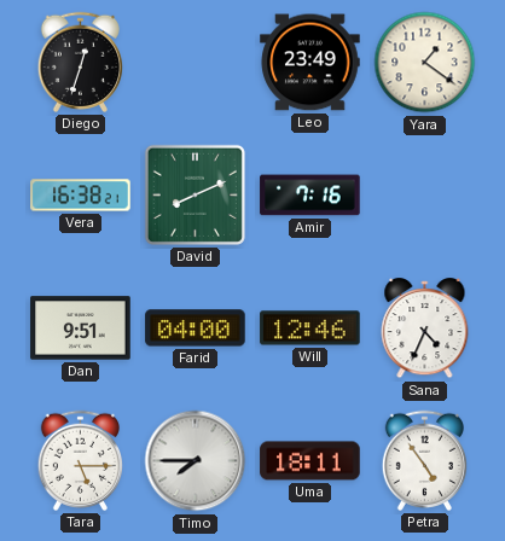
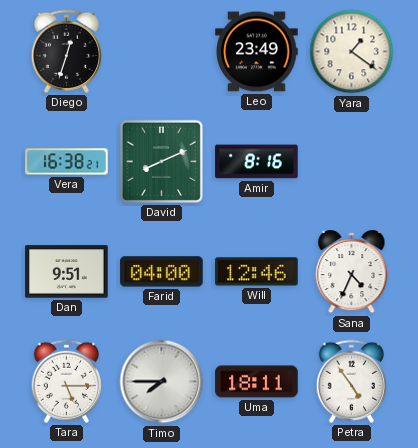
Amir: 7:16 -> 8:16
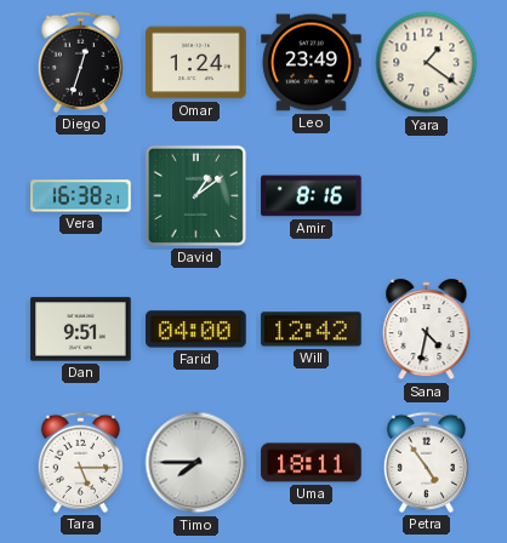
Omar: none -> 1:24
David: 8:11 -> 1:09
Will: 12:46 -> 12:42
Sana: 4:34 -> 4:32
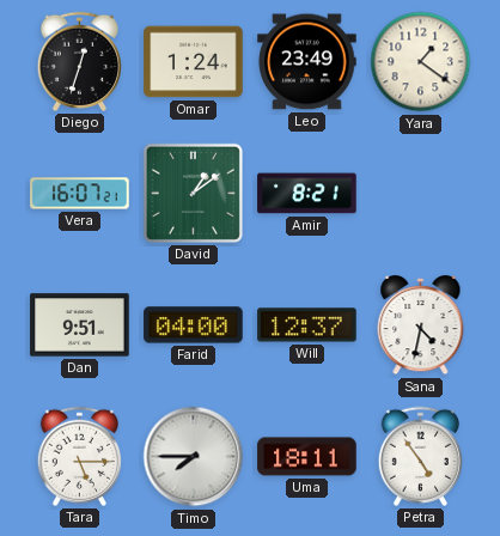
Vera: 16:38 -> 16:07
Amir: 8:16 -> 8:21
Will: 12:42 -> 12:37
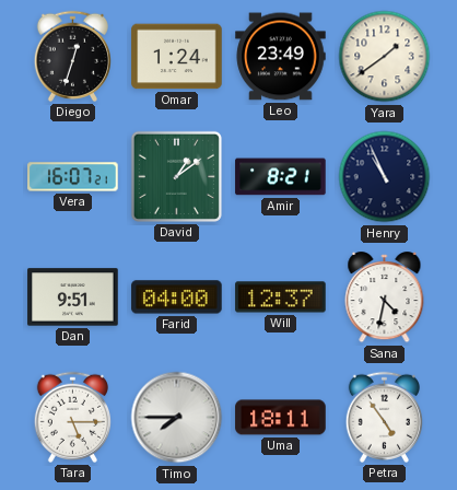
Yara: 1:21 -> 1:39
Henry: none -> 10:56
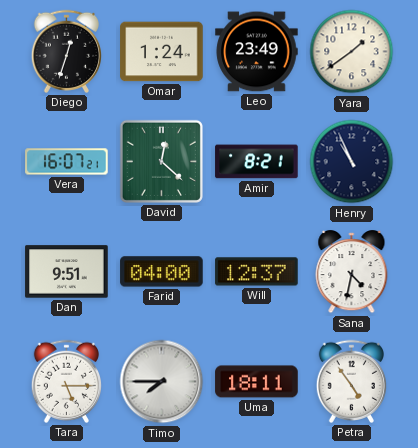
David: 1:09 -> 12:22
